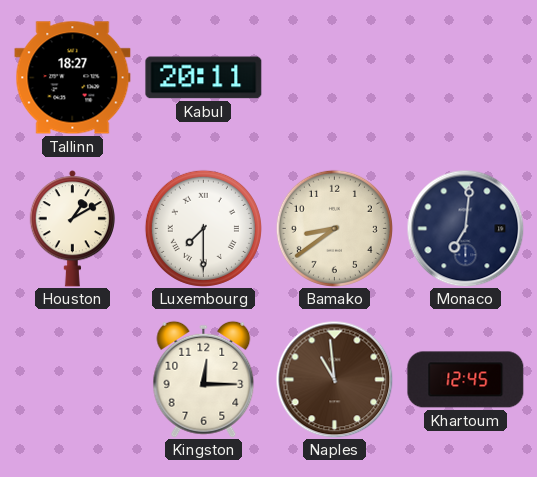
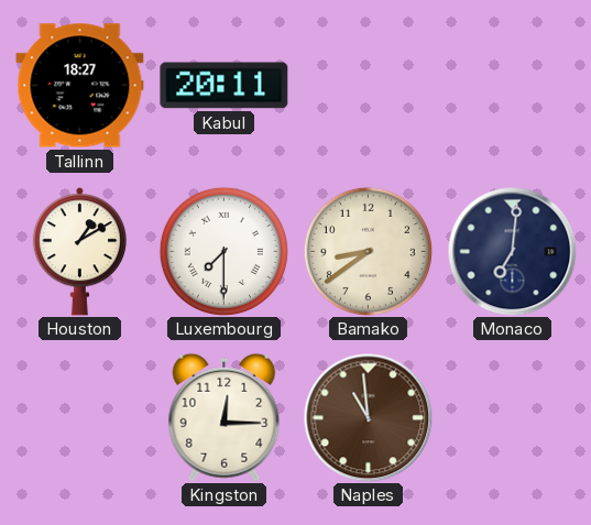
Khartoum: 12:45 -> none
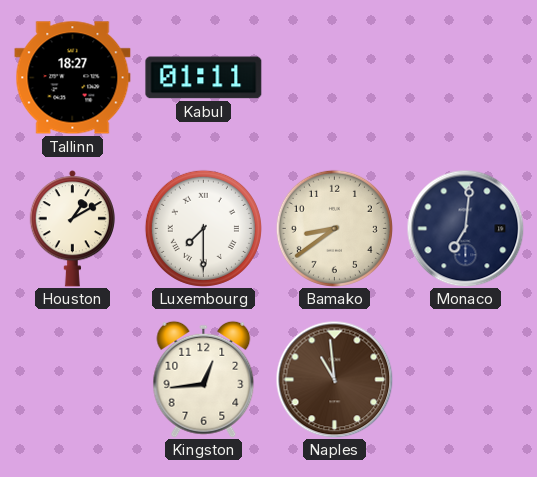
Kabul: 20:11 -> 01:11
Kingston: 12:15 -> 12:44
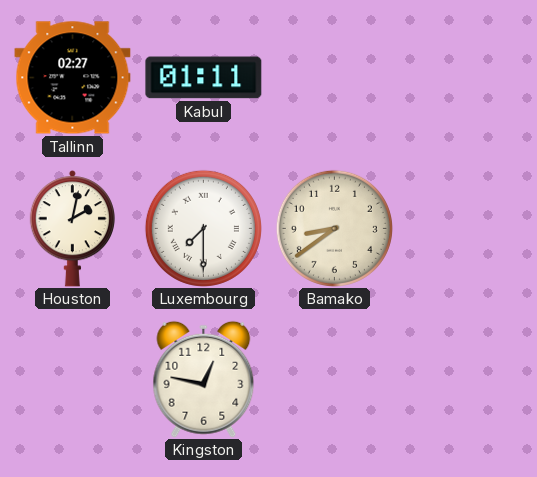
Tallinn: 18:27 -> 02:27
Houston: 1:10 -> 2:02
Monaco: 7:01 -> none
Kingston: 12:44 -> 12:47
Naples: 10:59 -> none
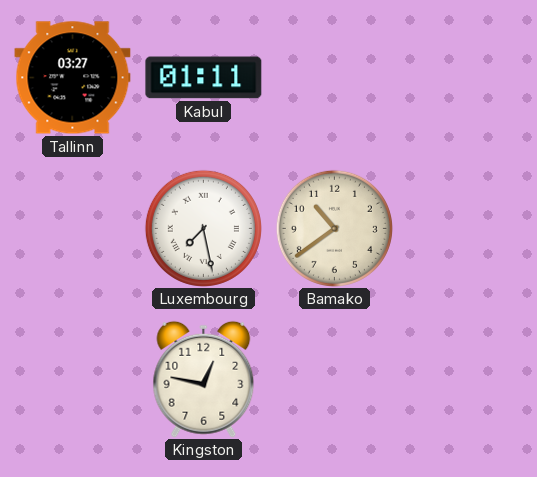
Tallinn: 02:27 -> 03:27
Houston: 2:02 -> none
Luxembourg: 7:30 -> 7:28
Bamako: 8:39 -> 10:39
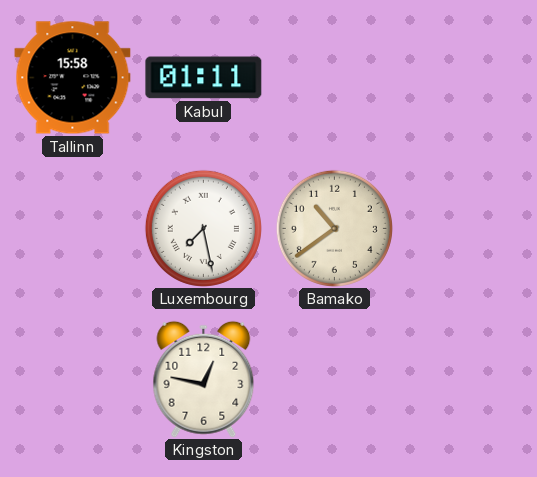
Tallinn: 03:27 -> 15:58
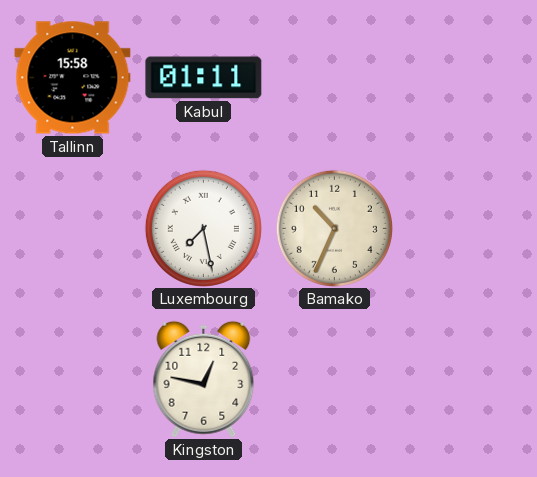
Bamako: 10:39 -> 10:34
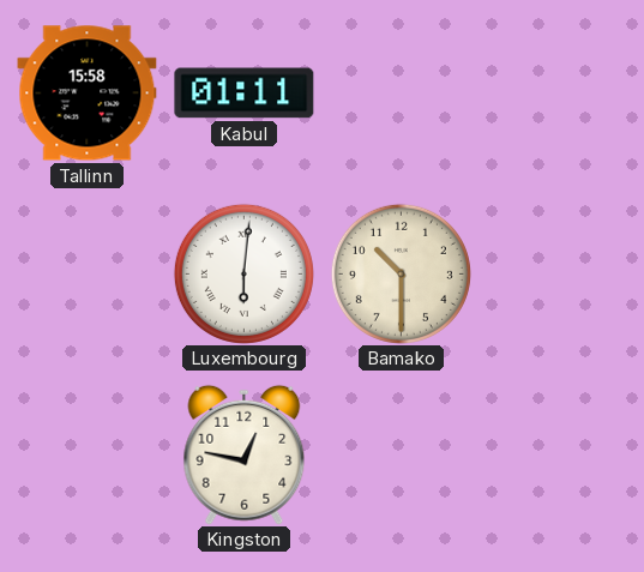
Luxembourg: 7:28 -> 6:01
Bamako: 10:34 -> 10:30
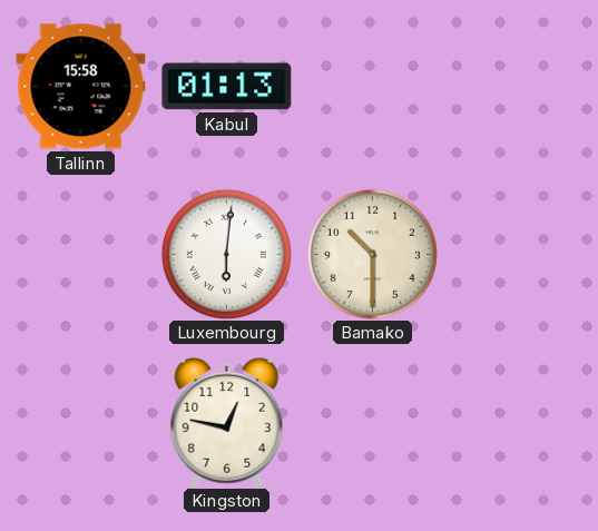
Kabul: 01:11 -> 01:13
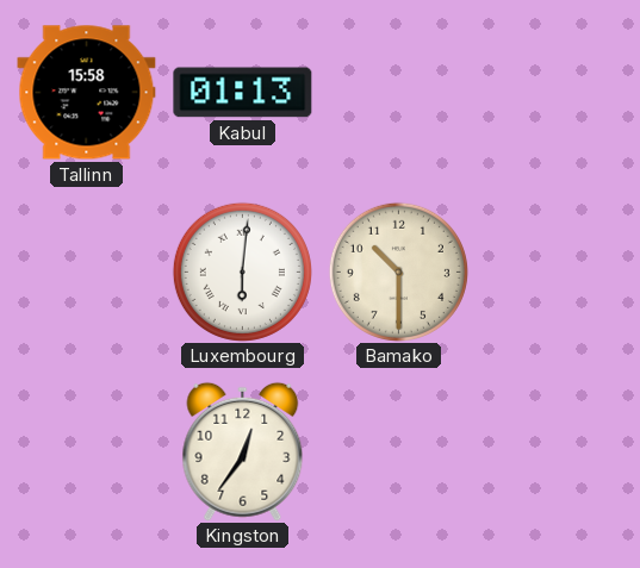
Kingston: 12:47 -> 12:36
